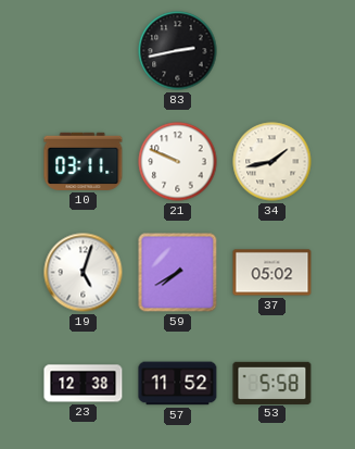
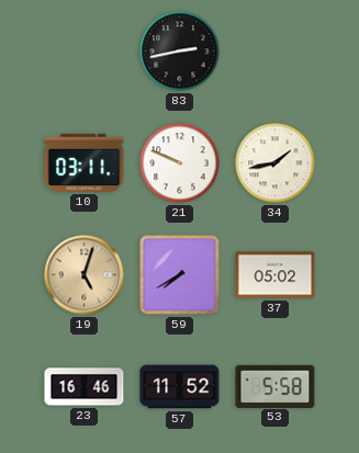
19 dial: white -> champagne
23: 12:38 -> 16:46
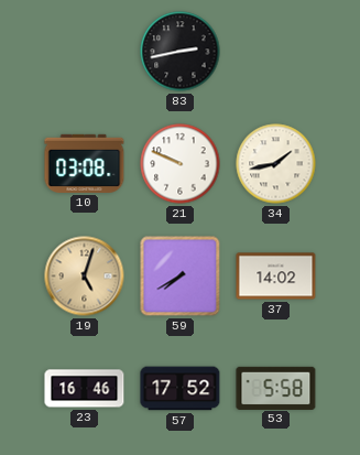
10: 03:11 -> 03:08
37: 05:02 -> 14:02
57: 11:52 -> 17:52
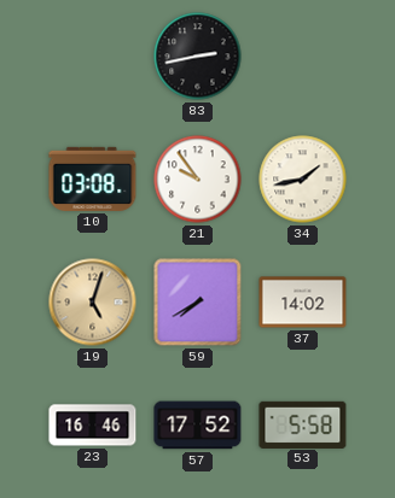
21: 9:49 -> 9:54
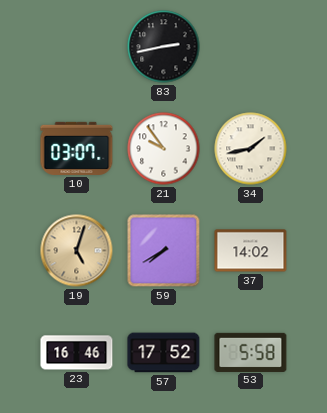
10: 03:08 -> 03:07
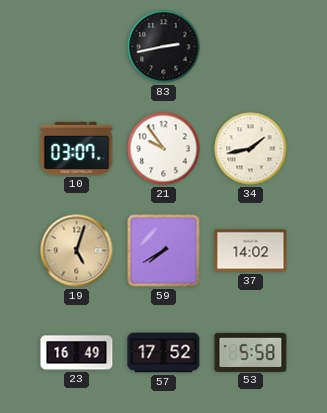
23: 16:46 -> 16:49
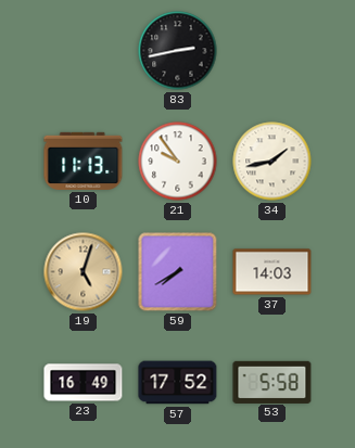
10: 03:07 -> 11:13
37: 14:02 -> 14:03
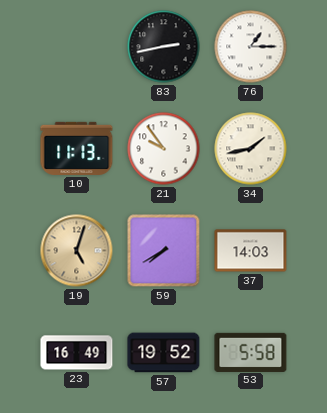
76: none -> 1:15
57: 17:52 -> 19:52
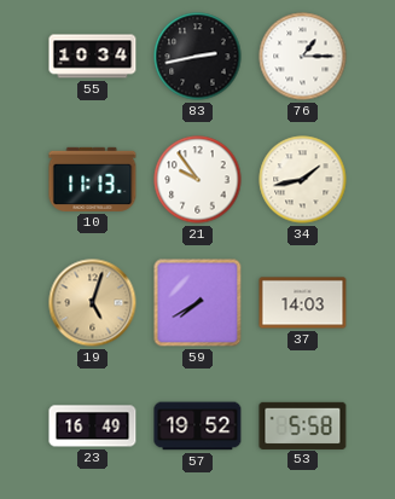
55: none -> 10:34
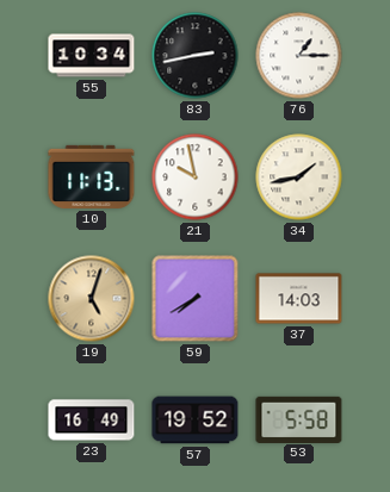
21: 9:54 -> 9:58
